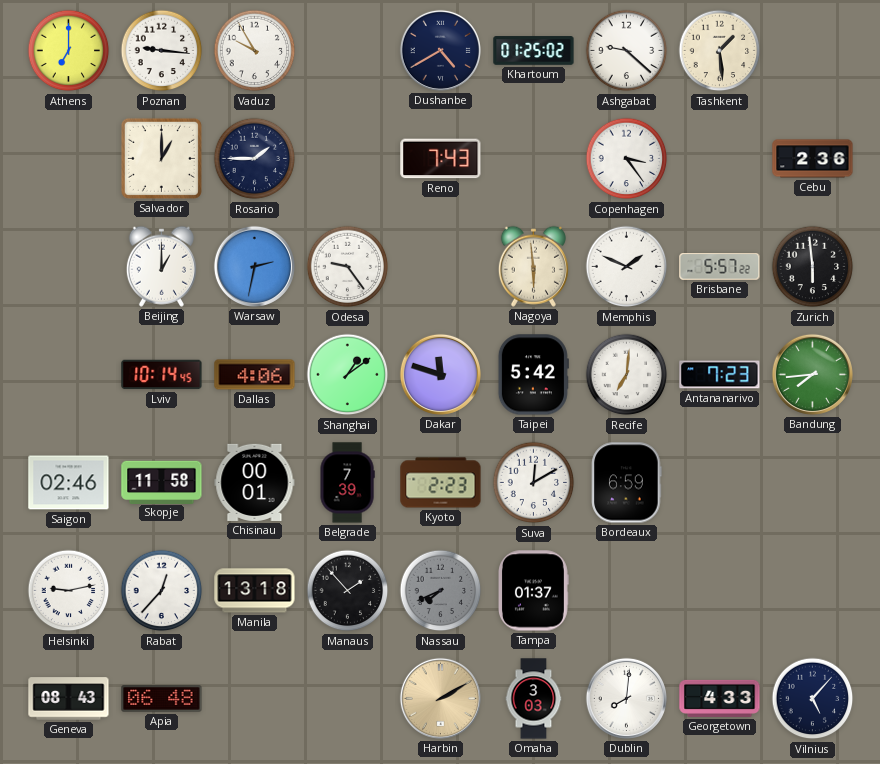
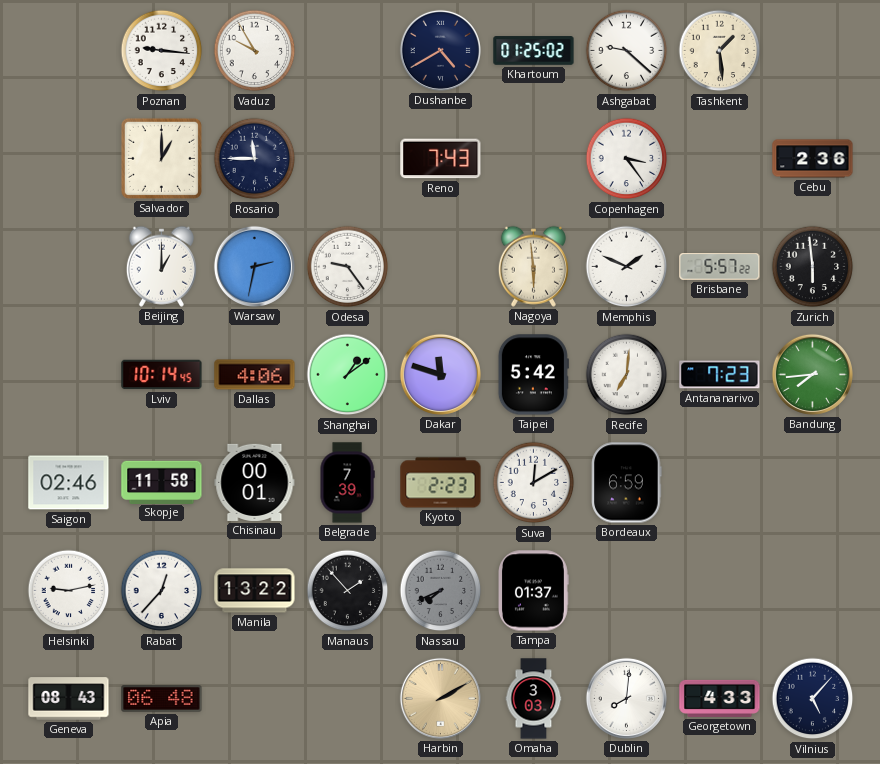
Athens: 7:00 -> none
Rosario: 1:45 -> 11:45
Manila: 13:18 -> 13:22
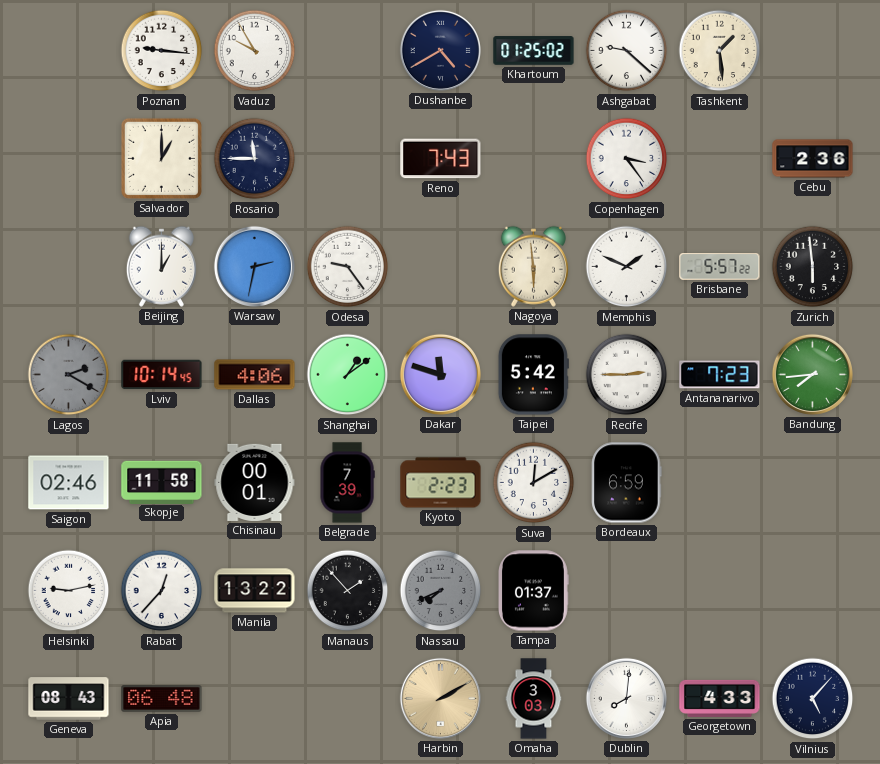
Lagos: none -> 2:20
Recife: 7:01 -> 2:45
